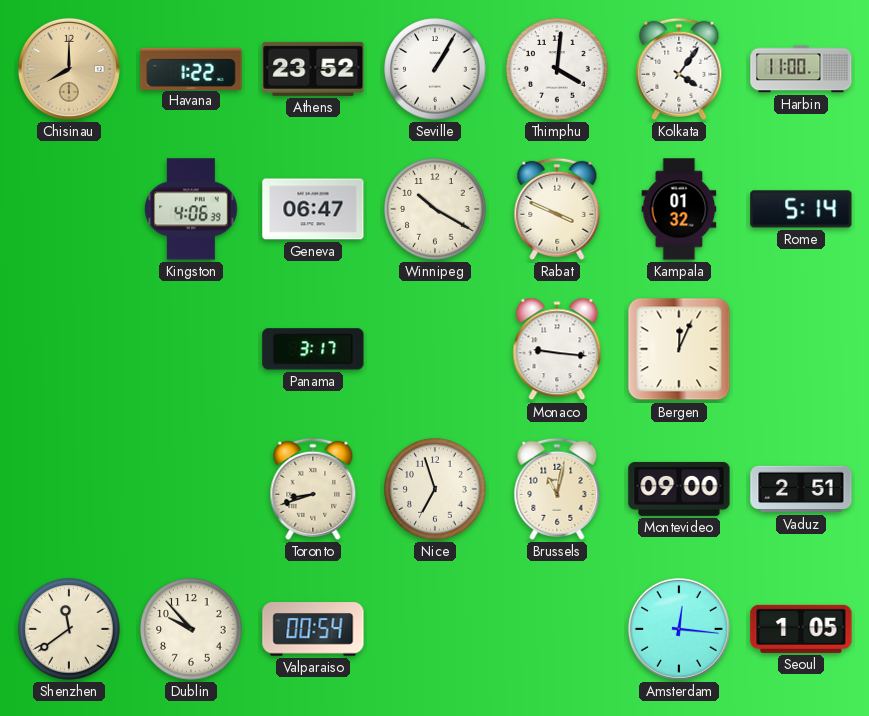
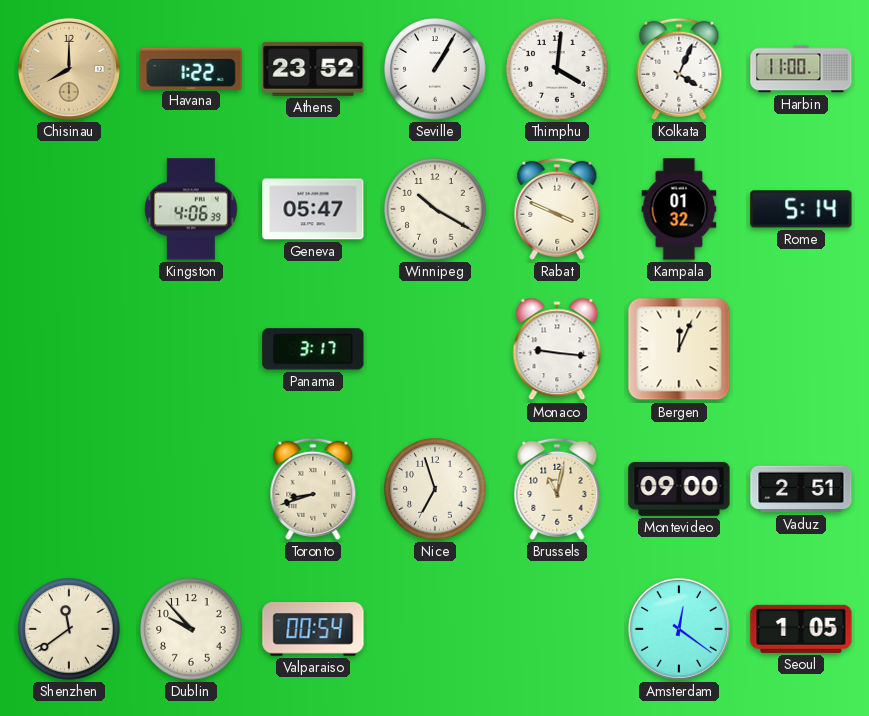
Kolkata: 4:06 -> 4:04
Geneva: 06:47 -> 05:47
Amsterdam: 12:16 -> 12:21
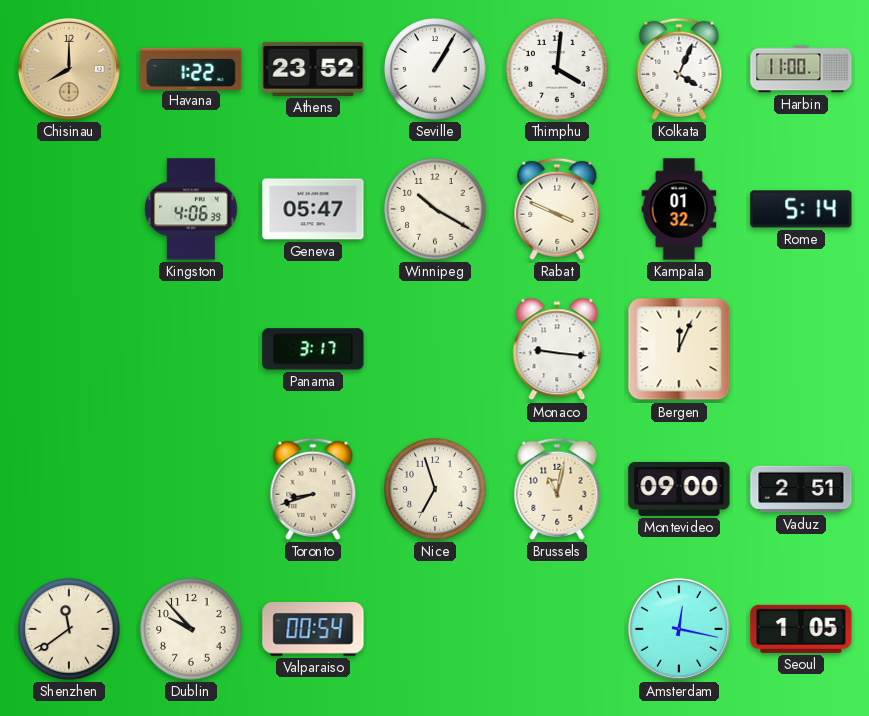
Amsterdam: 12:21 -> 12:17
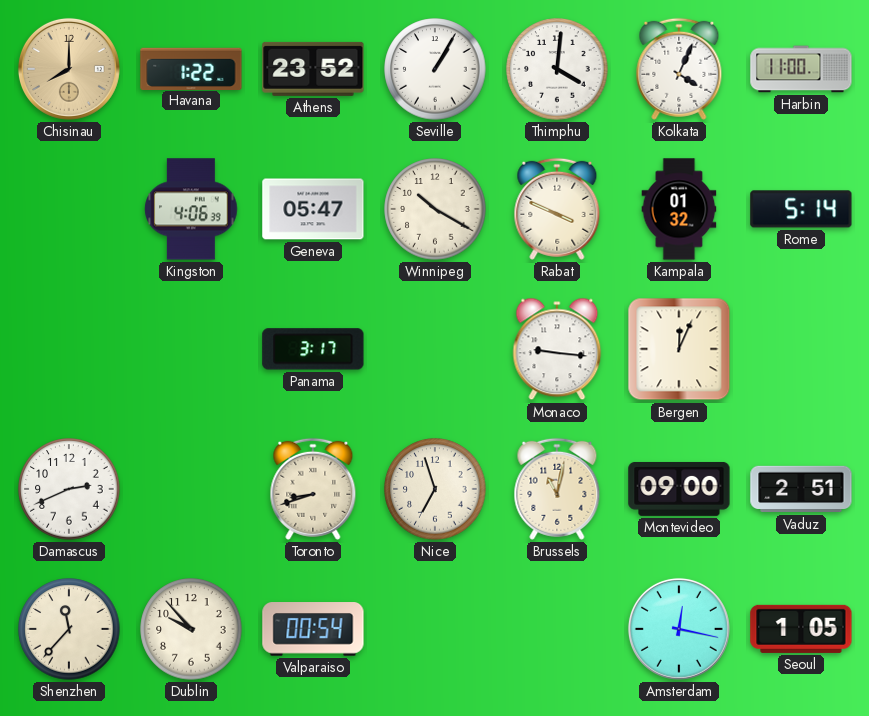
Damascus: none -> 2:41
Shenzhen: 11:39 -> 11:37
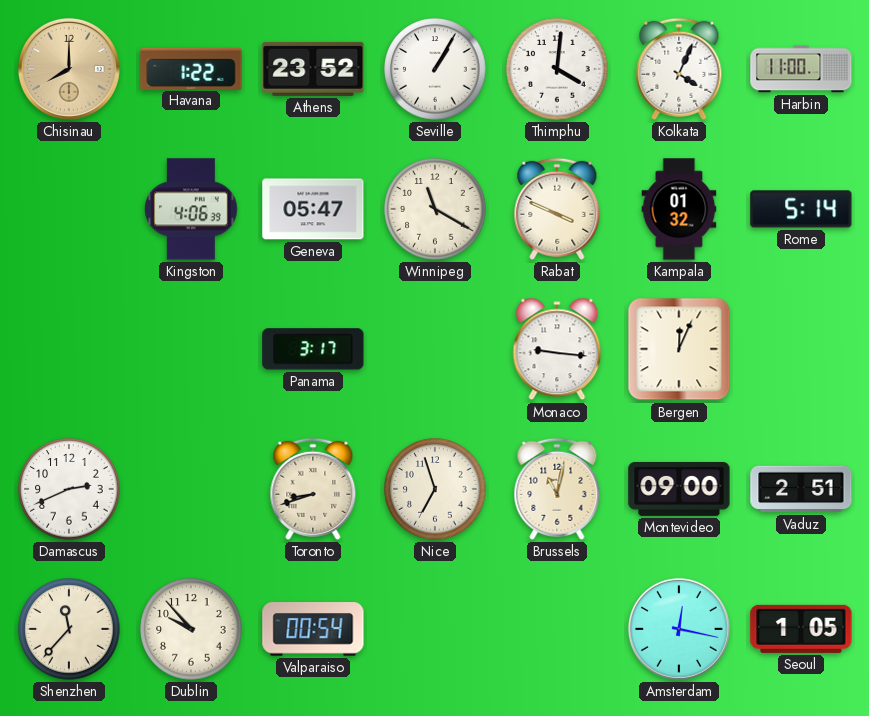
Winnipeg: 10:20 -> 11:20
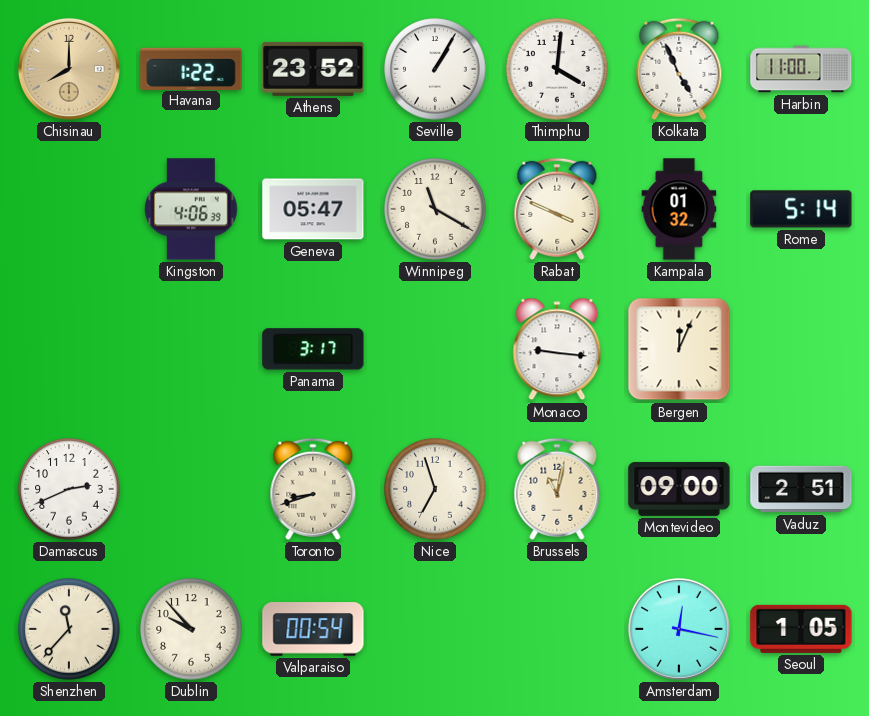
Kolkata: 4:04 -> 4:56
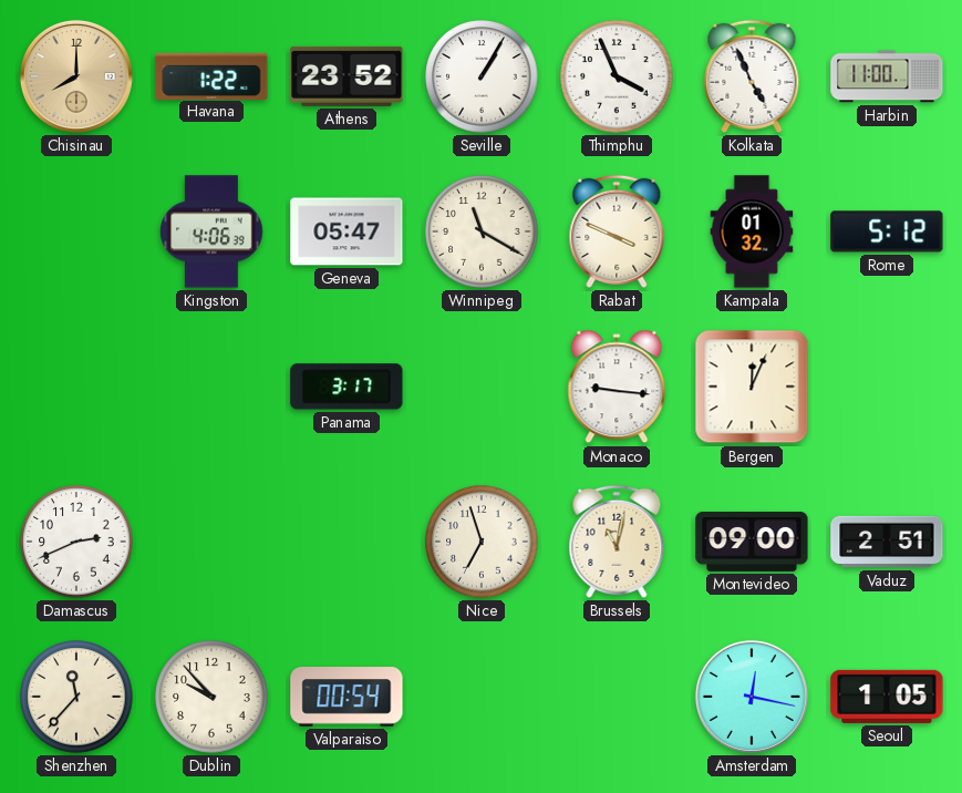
Thimphu: 4:01 -> 3:56
Rome: 5:14 -> 5:12
Toronto: 8:42 -> none
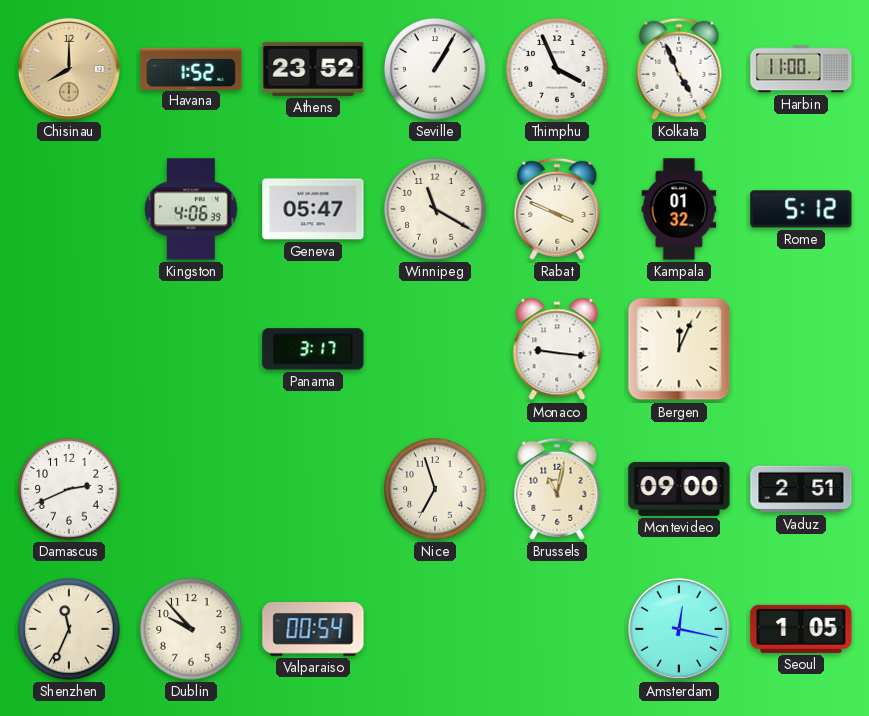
Havana: 1:22 -> 1:52
Shenzhen: 11:37 -> 11:34
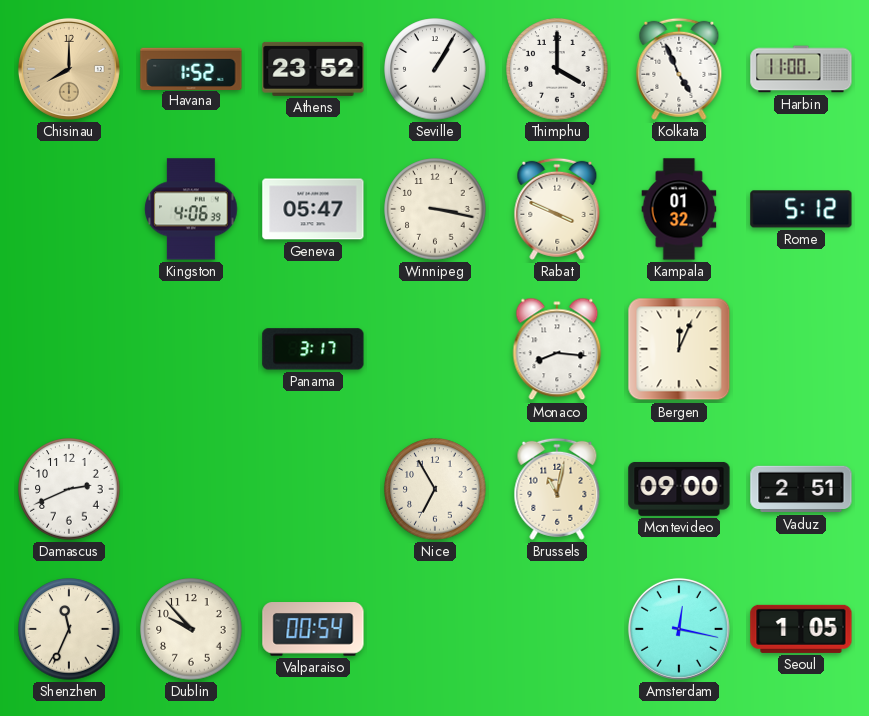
Thimphu: 3:56 -> 4:00
Winnipeg: 11:20 -> 3:17
Monaco: 9:16 -> 8:16
Nice: 6:57 -> 6:55
